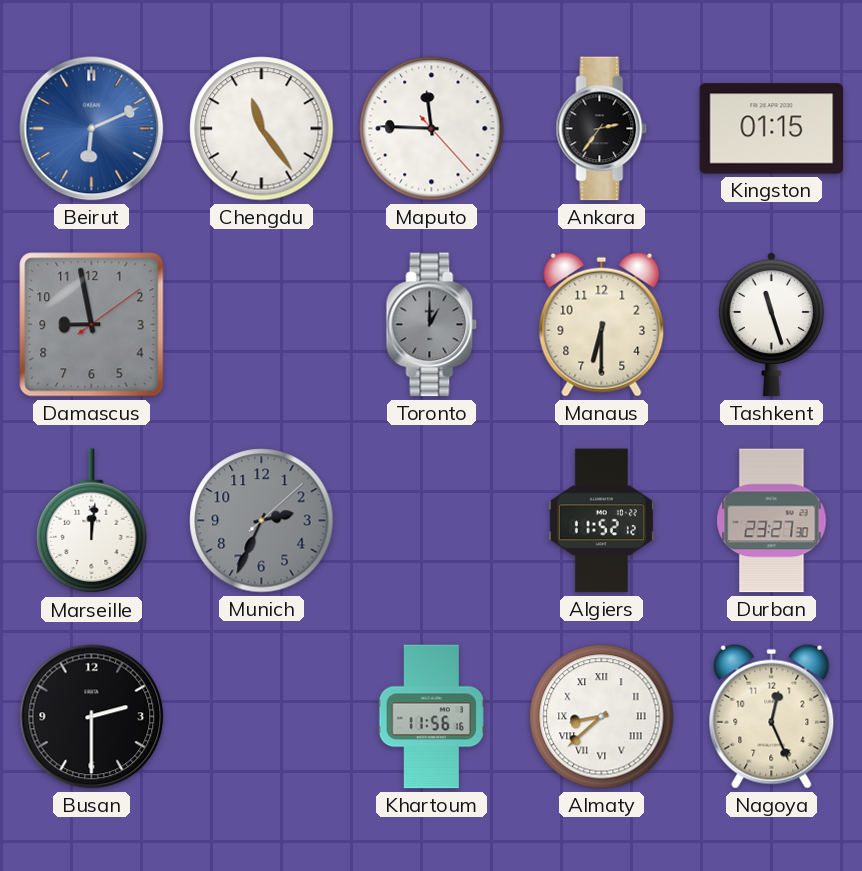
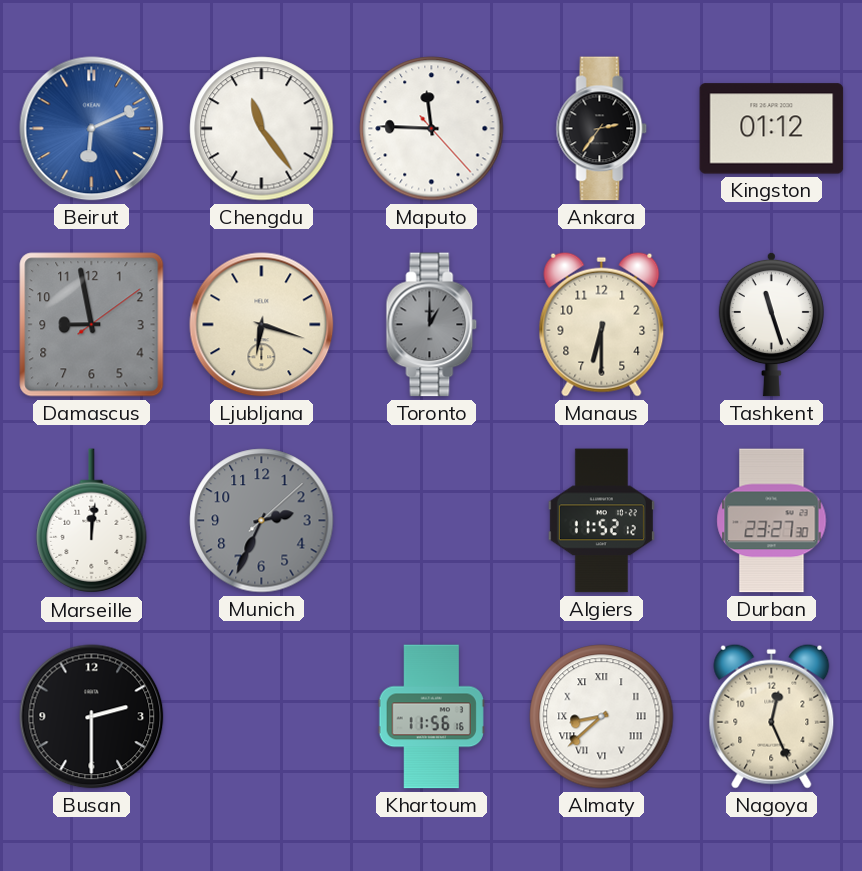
Kingston: 01:15 -> 01:12
Ljubljana: none -> 6:18
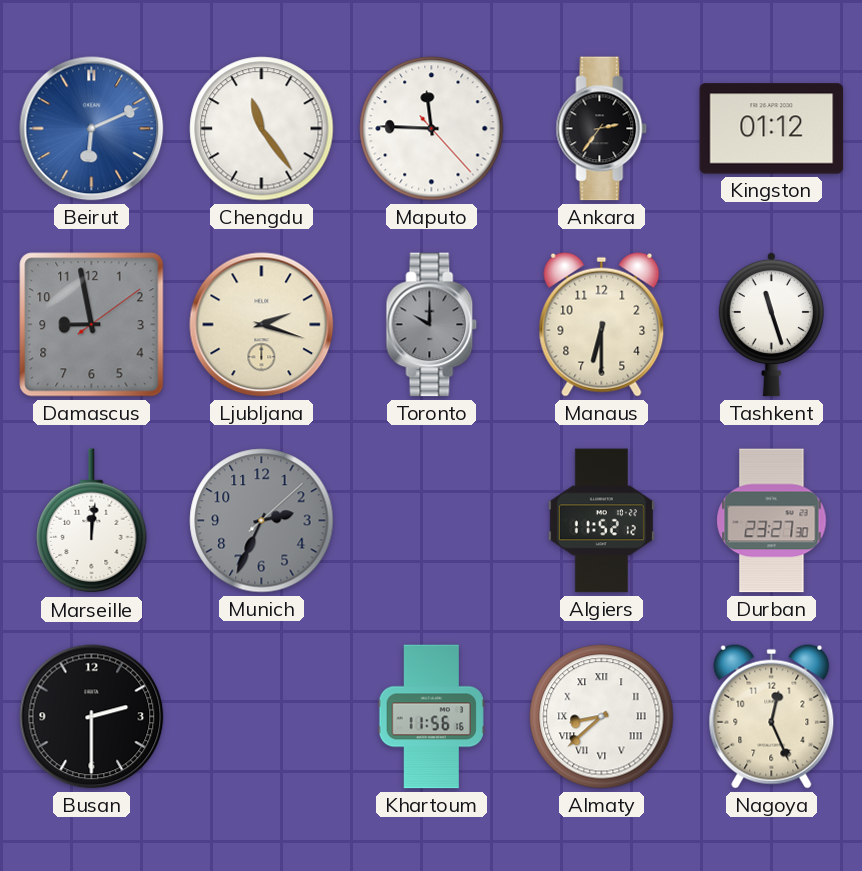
Ljubljana: 6:18 -> 2:18
Toronto: 1:00 -> 10:00
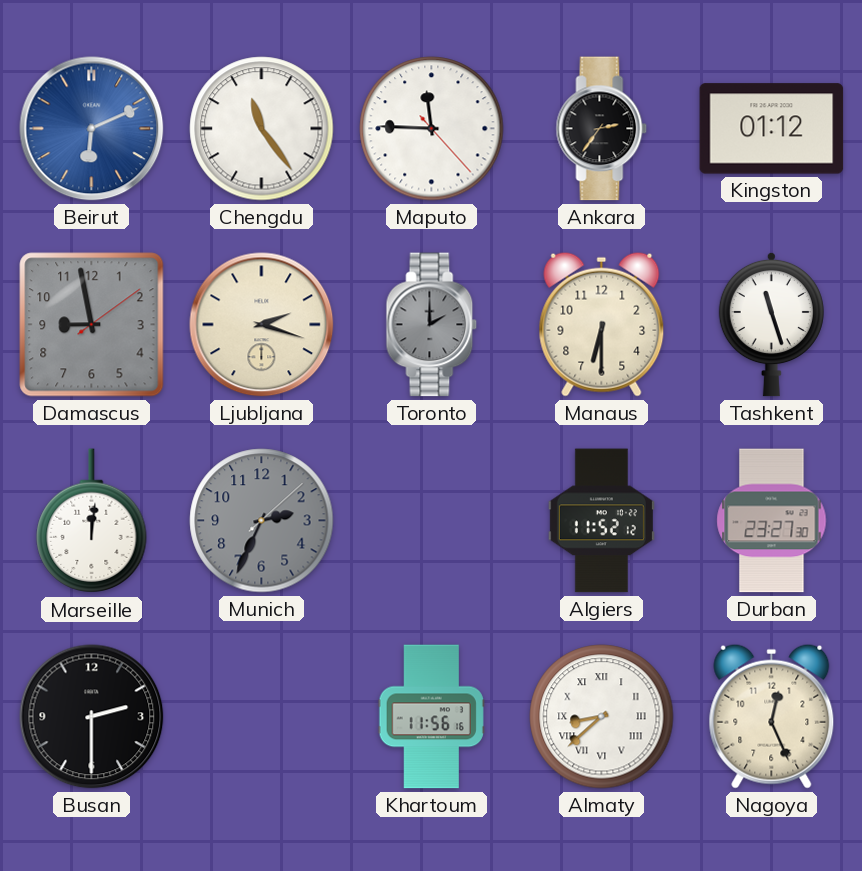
Toronto: 10:00 -> 2:00
